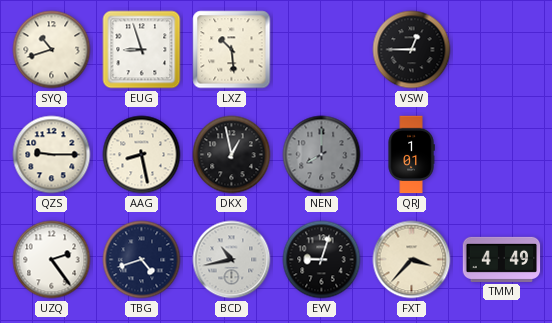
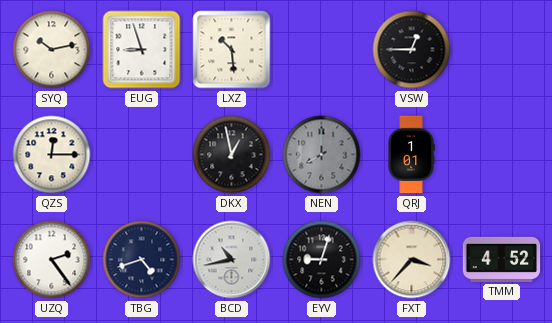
SYQ: 10:42 -> 10:13
QZS: 9:15 -> 12:15
AAG: 8:28 -> none
TMM: 4:49 -> 4:52
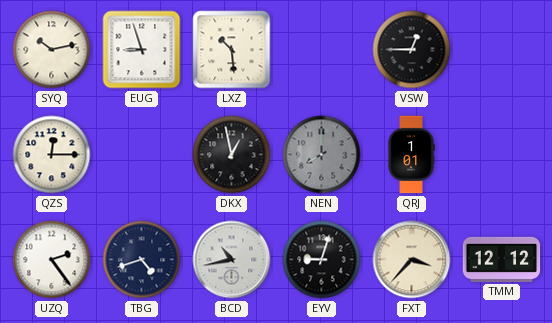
TMM: 4:52 -> 12:12
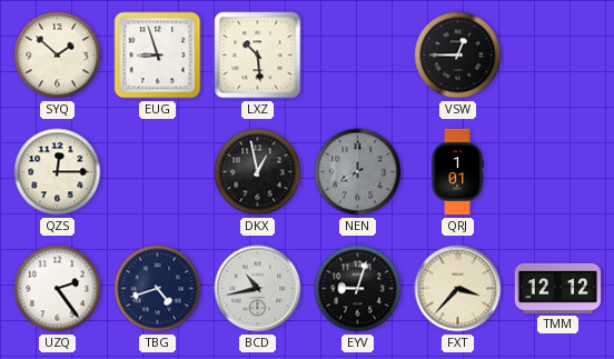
SYQ: 10:13 -> 1:52
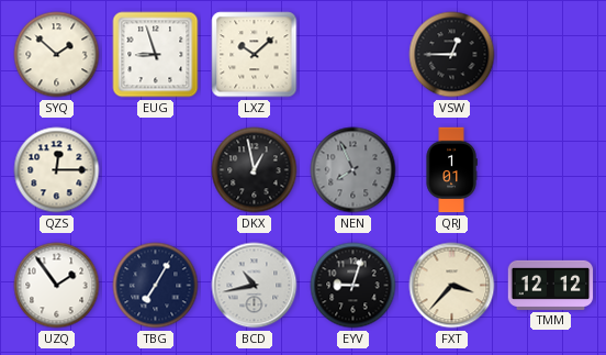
LXZ: 10:29 -> 10:08
NEN: 8:00 -> 7:56
UZQ: 2:24 -> 1:54
TBG: 4:42 -> 7:05
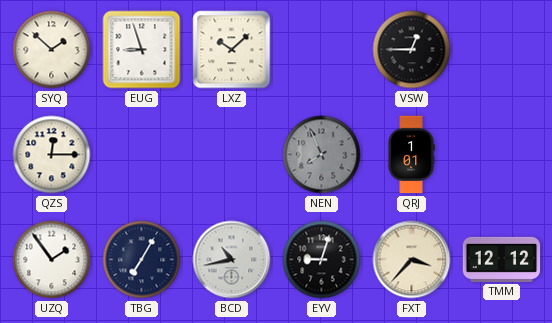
DKX: 12:58 -> none
